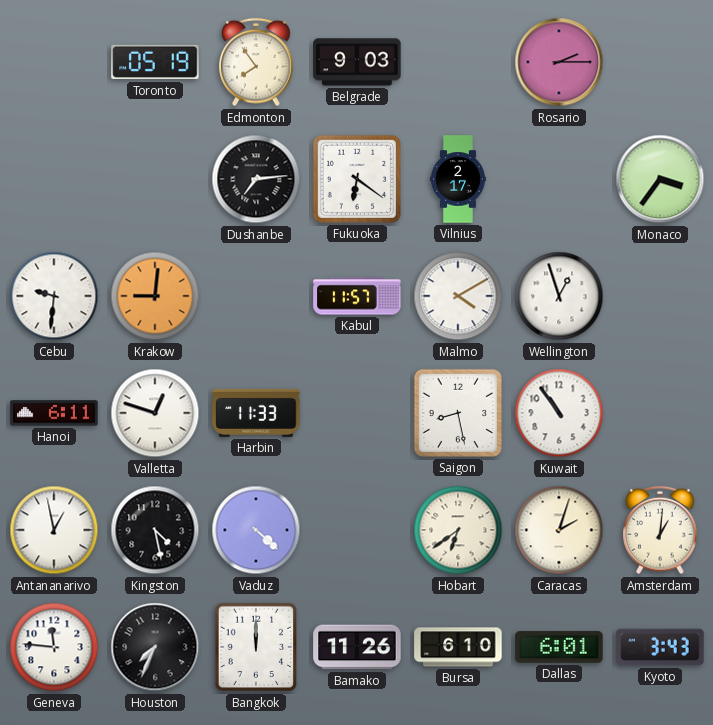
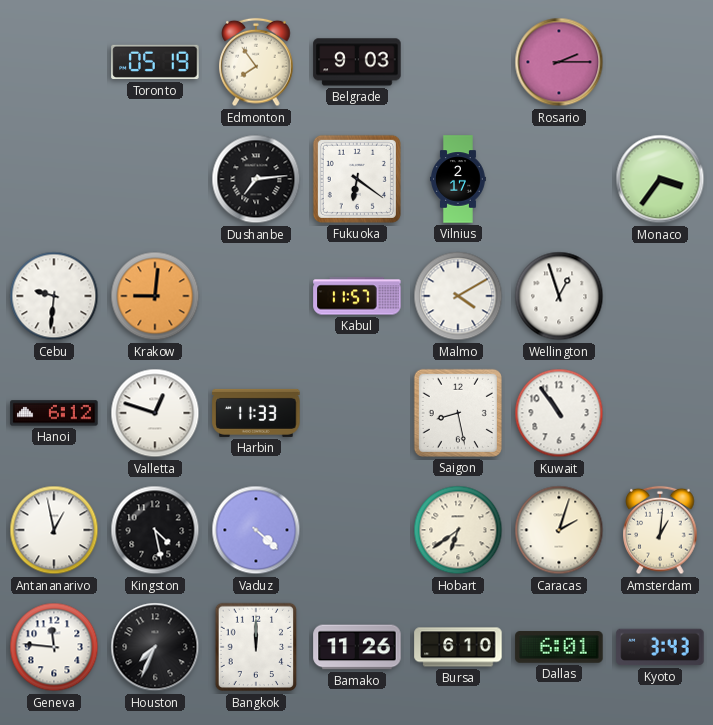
Hanoi: 6:11 -> 6:12
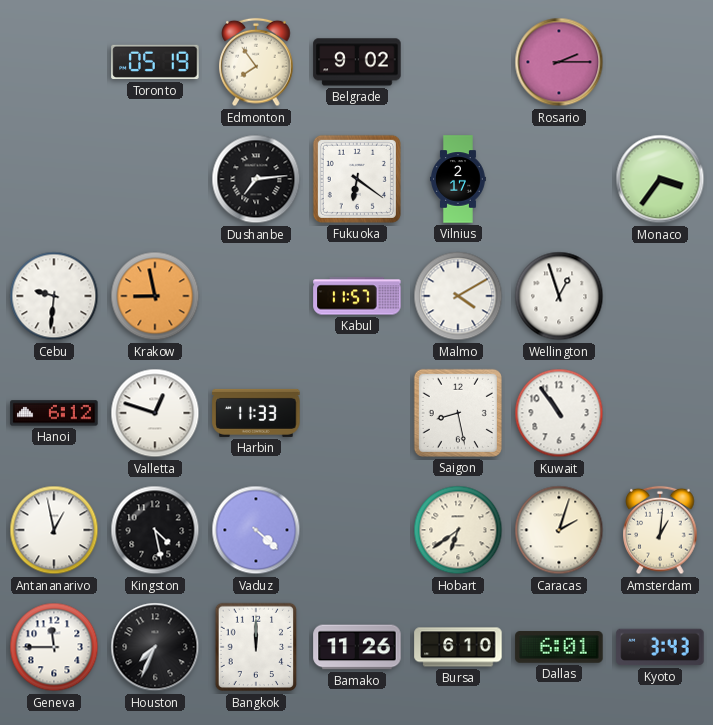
Belgrade: 9:03 -> 9:02
Krakow: 9:01 -> 8:58
Geneva: 11:46 -> 11:45
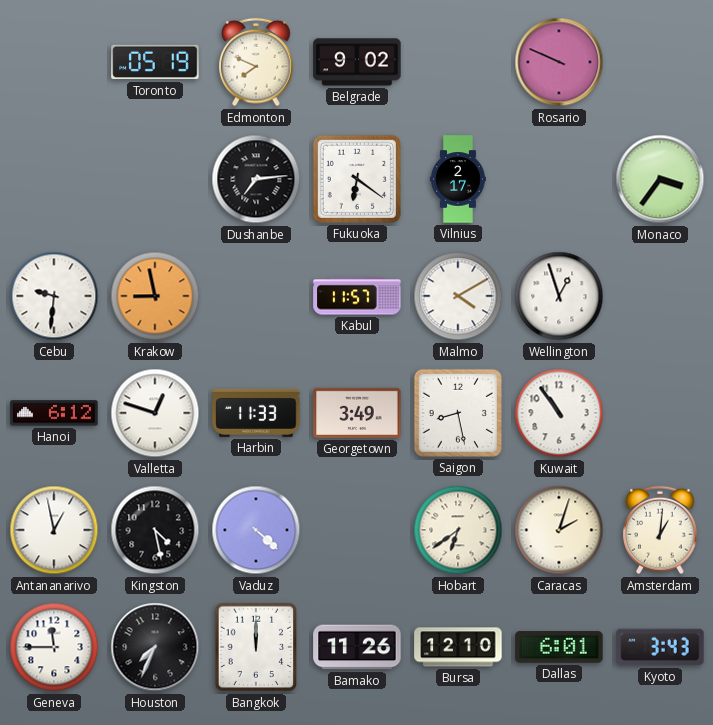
Edmonton: 7:54 -> 7:49
Rosario: 2:15 -> 9:49
Georgetown: none -> 3:49
Bursa: 6:10 -> 12:10
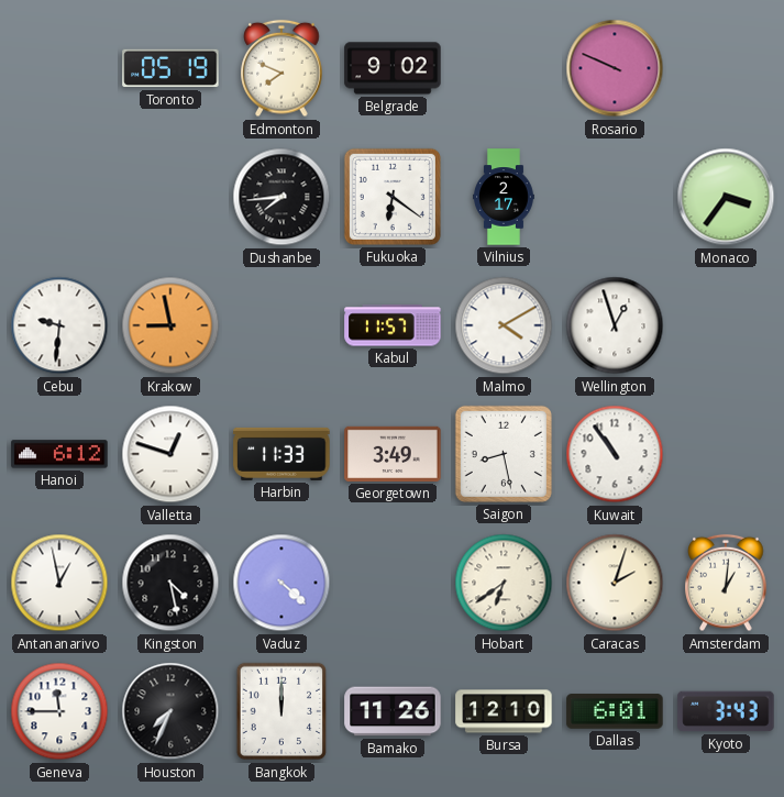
Dushanbe: 7:14 -> 7:44
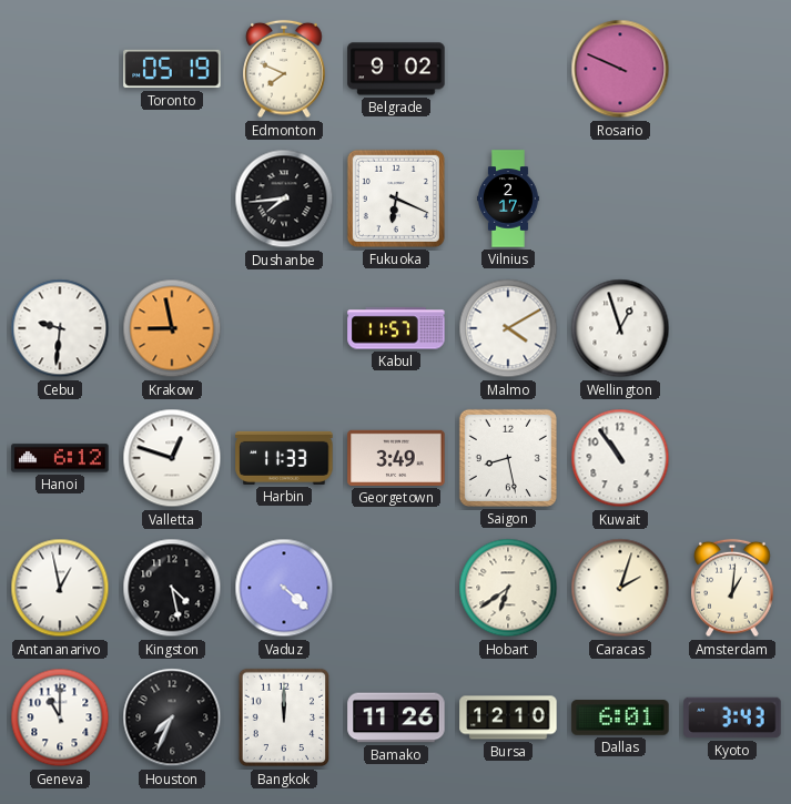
Fukuoka: 6:21 -> 6:19
Monaco: 3:36 -> none
Geneva: 11:45 -> 11:00
